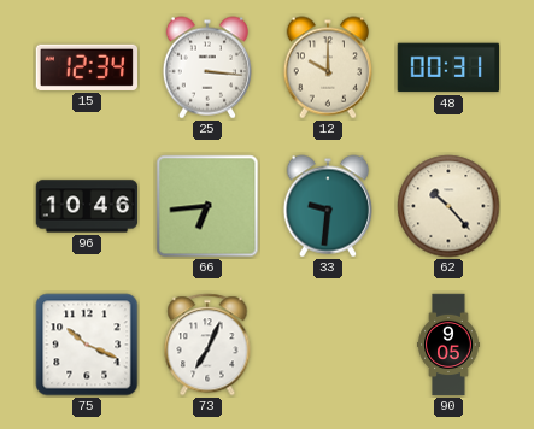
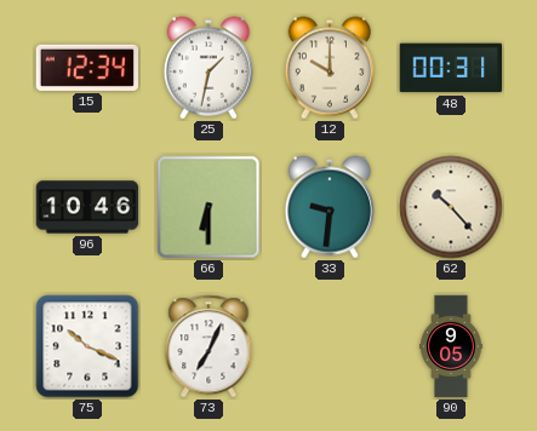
25: 3:16 -> 1:32
66: 6:44 -> 6:30
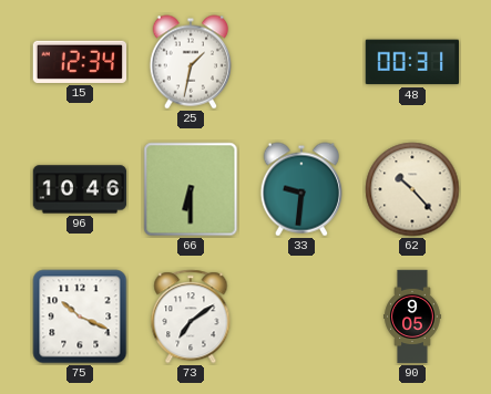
12: 10:00 -> none
73: 7:04 -> 7:09
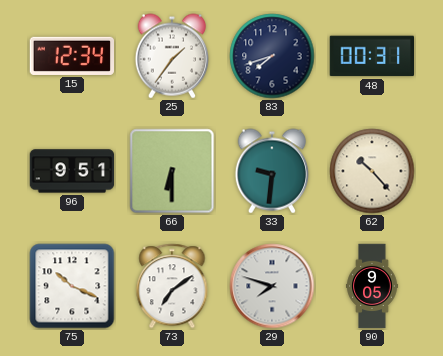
25: 1:32 -> 1:36
83: none -> 7:42
96: 10:46 -> 9:51
29: none -> 7:48
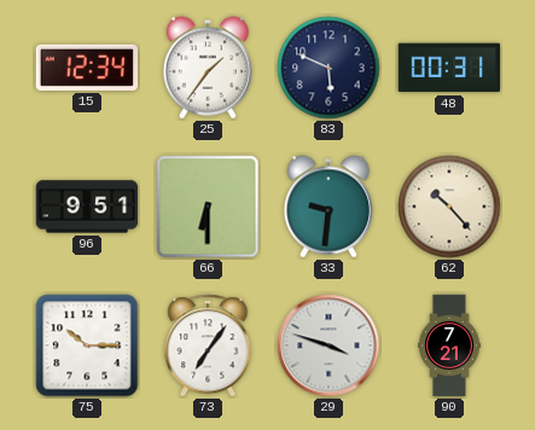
83: 7:42 -> 5:49
75: 10:19 -> 10:15
73: 7:09 -> 7:06
29: 7:48 -> 3:48
90: 9:05 -> 7:21
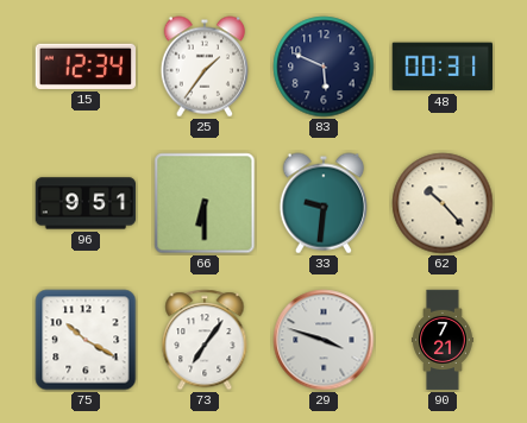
75: 10:15 -> 10:20
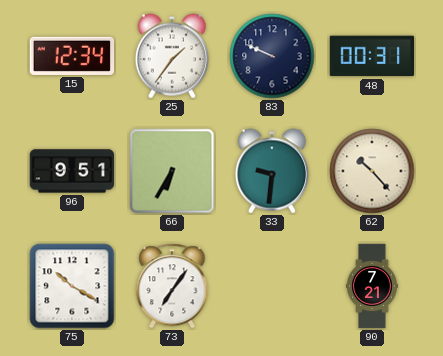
83: 5:49 -> 9:49
66: 6:30 -> 6:35
29: 3:48 -> none
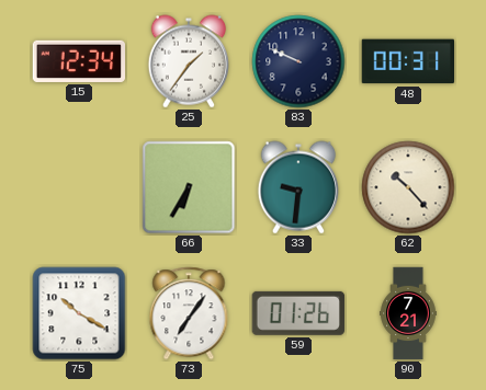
96: 9:51 -> none
59: none -> 01:26
